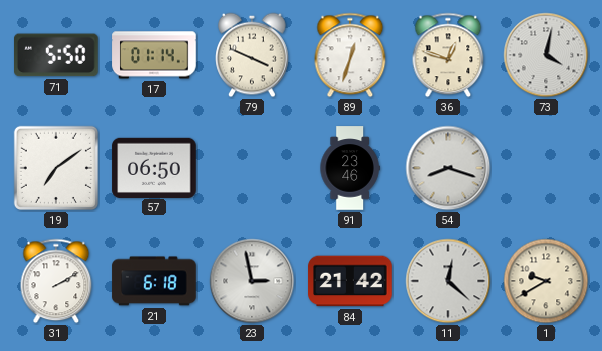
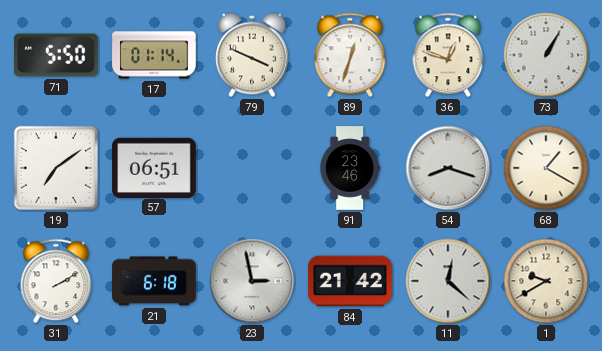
73: 4:02 -> 1:05
57: 06:50 -> 06:51
68: none -> 1:20
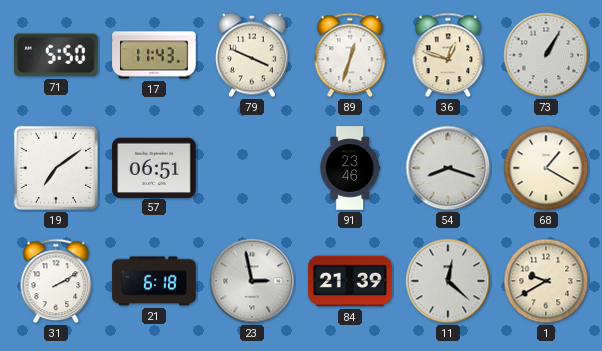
17: 01:14 -> 11:43
84: 21:42 -> 21:39
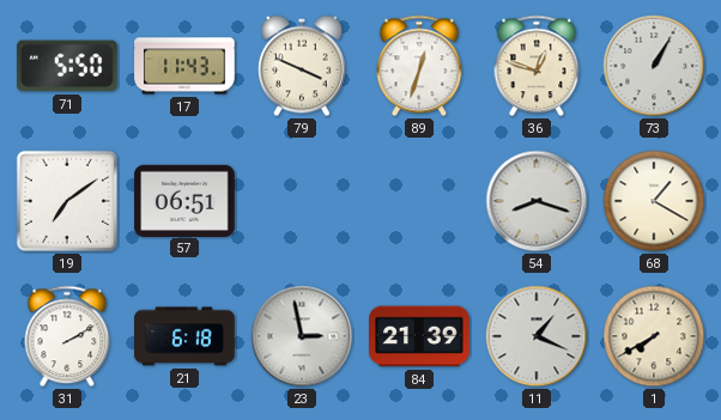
91: 23:46 -> none
11: 12:22 -> 1:19
1: 9:40 -> 7:40
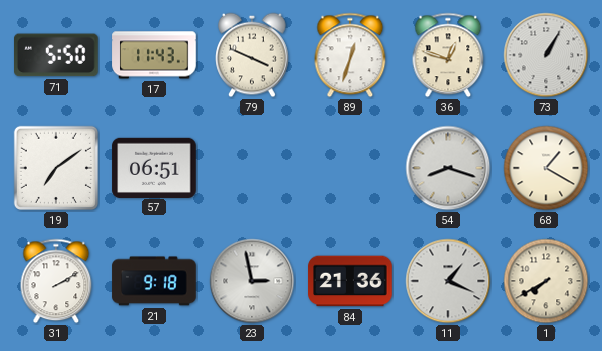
21: 6:18 -> 9:18
84: 21:39 -> 21:36
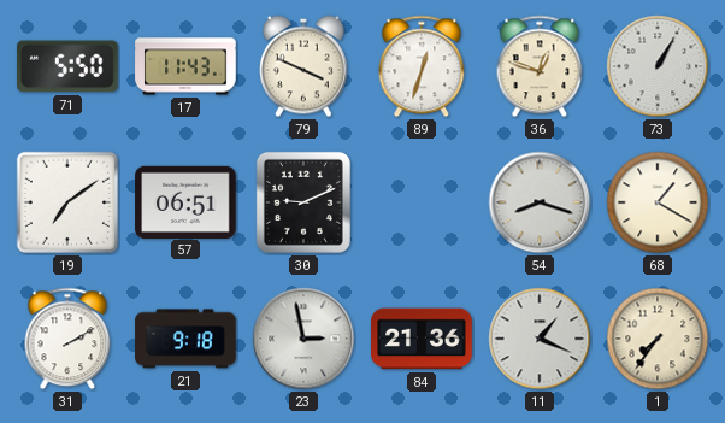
30: none -> 9:11
1: 7:40 -> 7:36
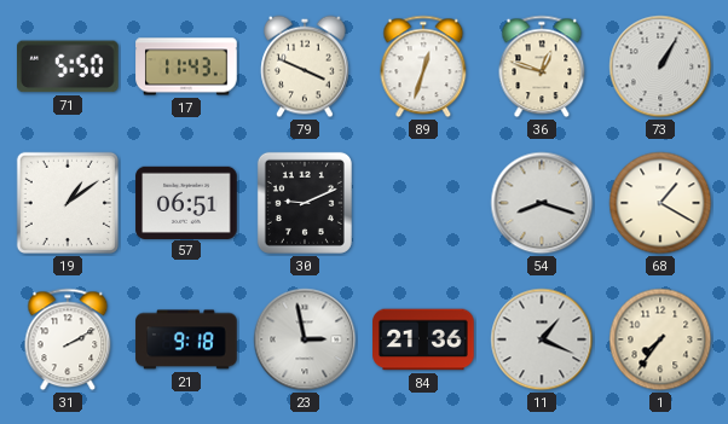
19: 7:09 -> 1:09
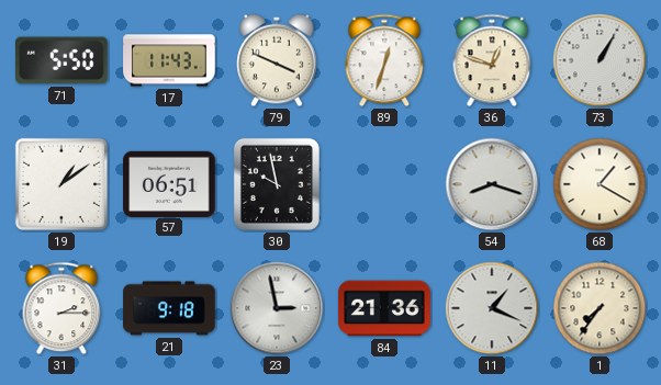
30: 9:11 -> 9:58
31: 2:10 -> 2:15
